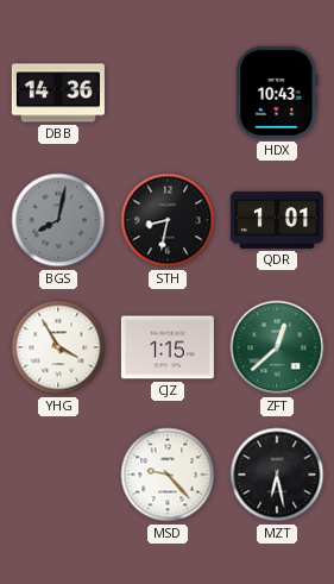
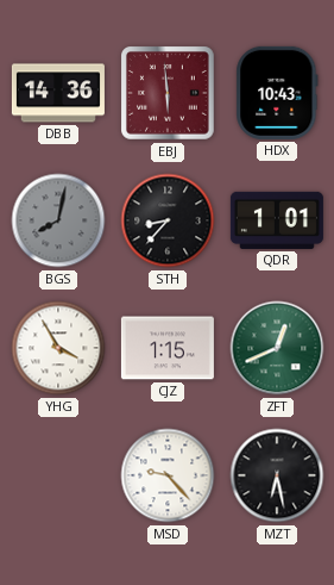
EBJ: none -> 5:59
STH: 8:32 -> 8:37
ZFT: 12:38 -> 12:41
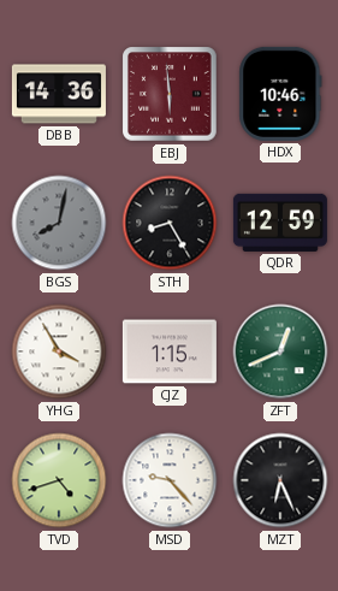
HDX: 10:43 -> 10:46
STH: 8:37 -> 8:25
QDR: 1:01 -> 12:59
TVD: none -> 4:42
MZT: 6:28 -> 6:26
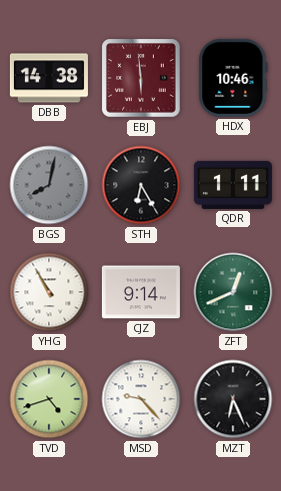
DBB: 14:36 -> 14:38
STH: 8:25 -> 6:25
QDR: 12:59 -> 1:11
YHG: 3:55 -> 10:55
CJZ: 1:15 -> 9:14
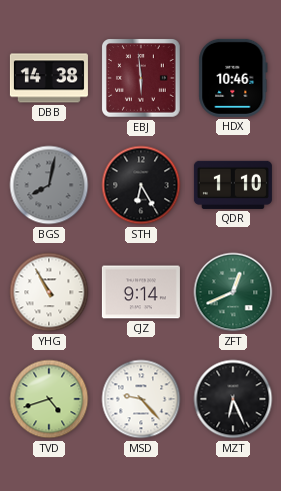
QDR: 1:11 -> 1:10
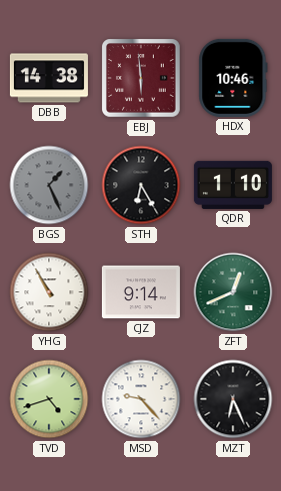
BGS: 8:02 -> 1:26
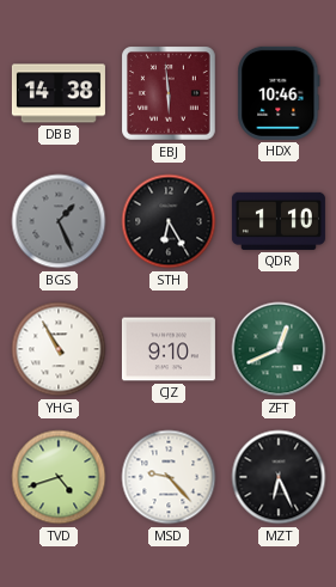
CJZ: 9:14 -> 9:10
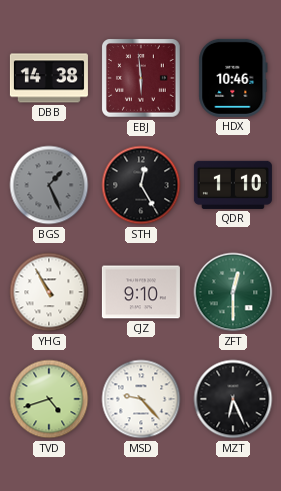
STH: 6:25 -> 12:25
ZFT: 12:41 -> 12:30
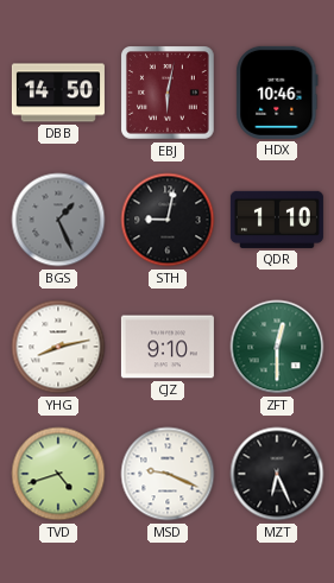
DBB: 14:38 -> 14:50
EBJ: 5:59 -> 6:02
STH: 12:25 -> 9:02
YHG: 10:55 -> 8:13
MSD: 9:23 -> 9:19
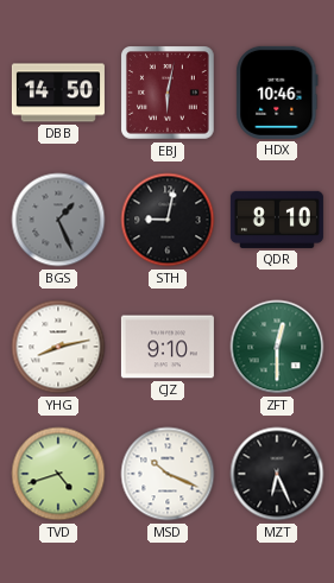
QDR: 1:10 -> 8:10
MSD: 9:19 -> 10:19
